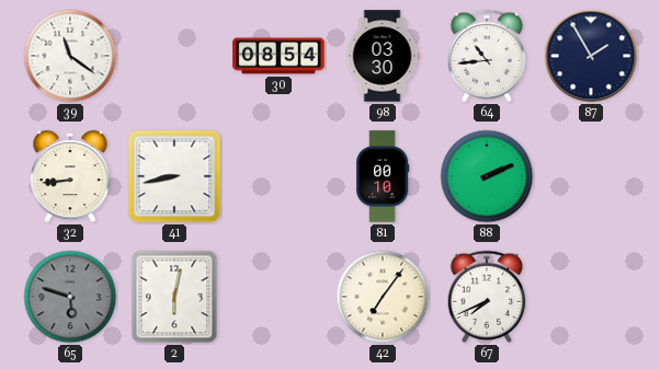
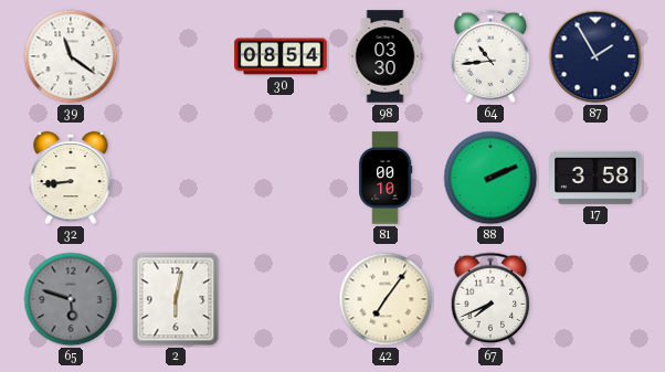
41: 8:43 -> none
17: none -> 3:58
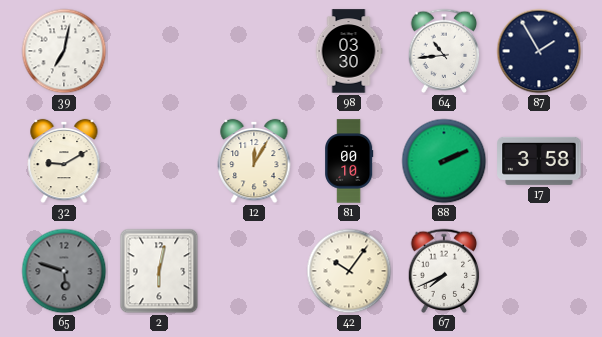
39: 11:21 -> 7:02
30: 08:54 -> none
32: 8:44 -> 9:10
12: none -> 12:05
42: 7:06 -> 10:06
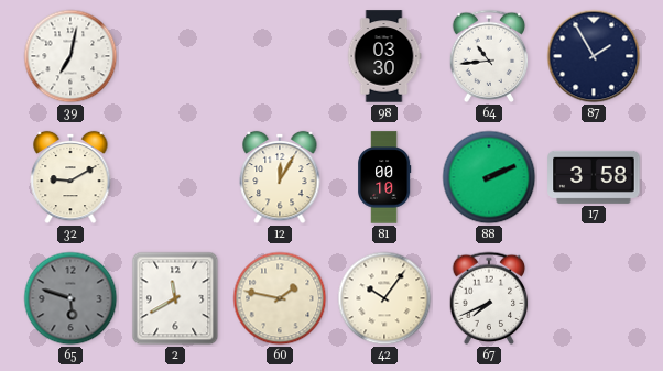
2: 6:02 -> 11:40
60: none -> 1:47
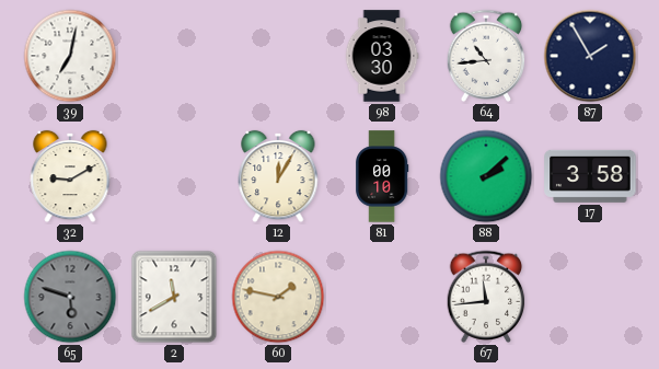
88: 2:11 -> 2:08
42: 10:06 -> none
67: 7:41 -> 11:44
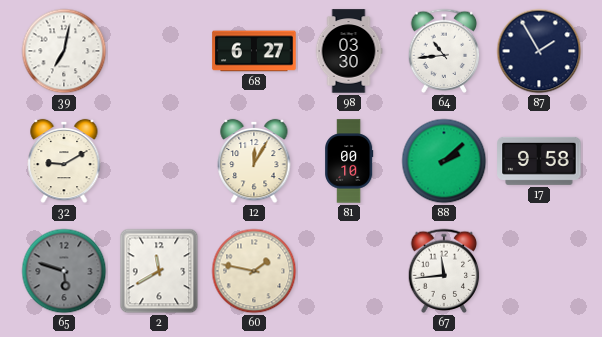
68: none -> 6:27
17: 3:58 -> 9:58
